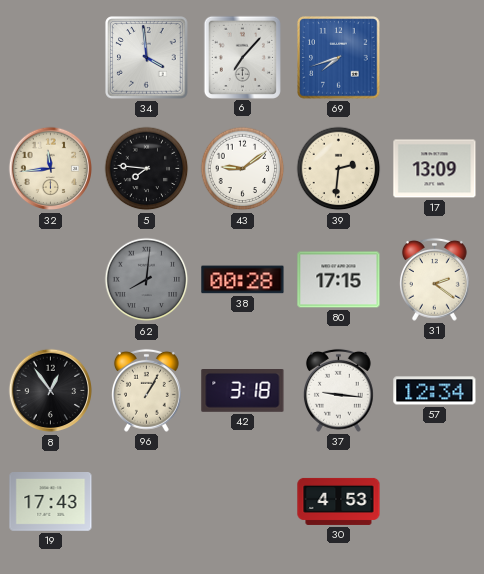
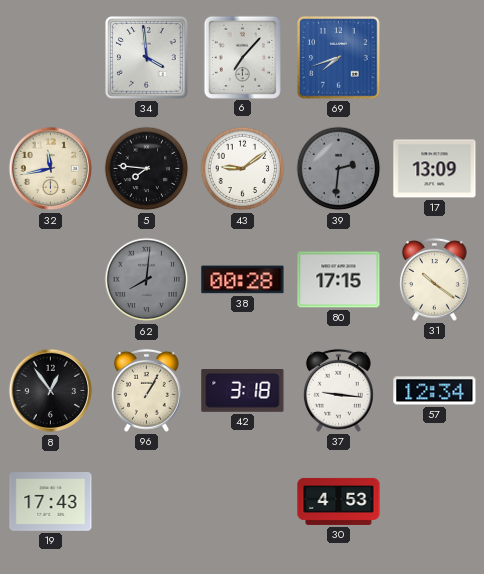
32: 11:44 -> 11:43
39 dial: cream -> grey
31: 2:21 -> 10:21
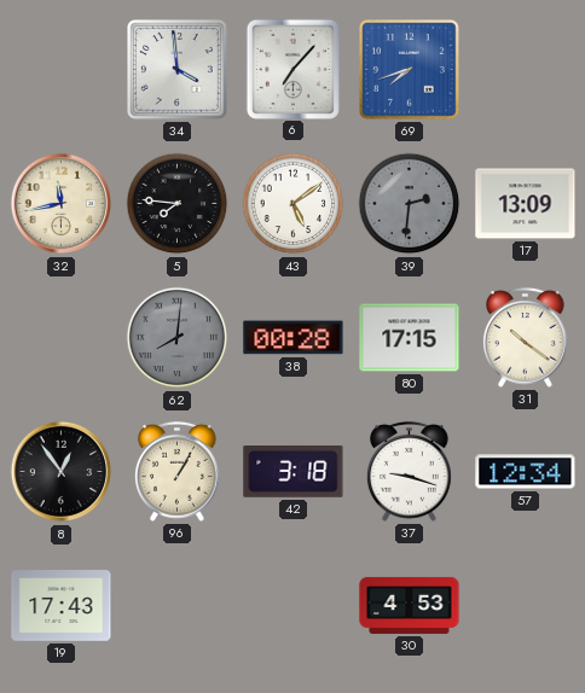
43: 9:09 -> 5:09
37: 9:16 -> 9:18
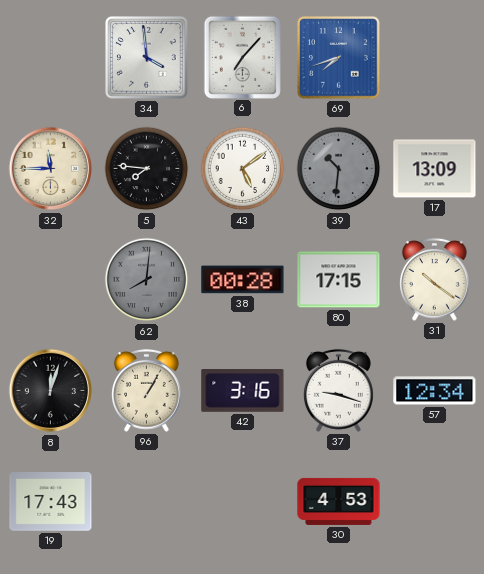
32: 11:43 -> 11:45
39: 2:31 -> 10:31
8: 12:54 -> 12:03
42: 3:18 -> 3:16
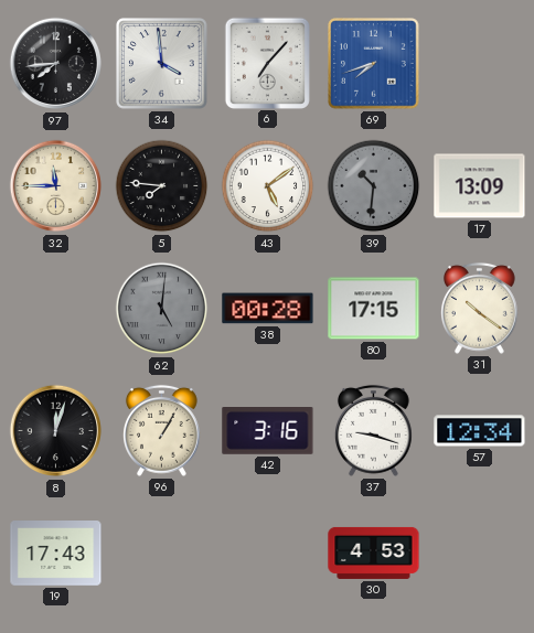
97: none -> 7:44
62: 8:01 -> 5:01
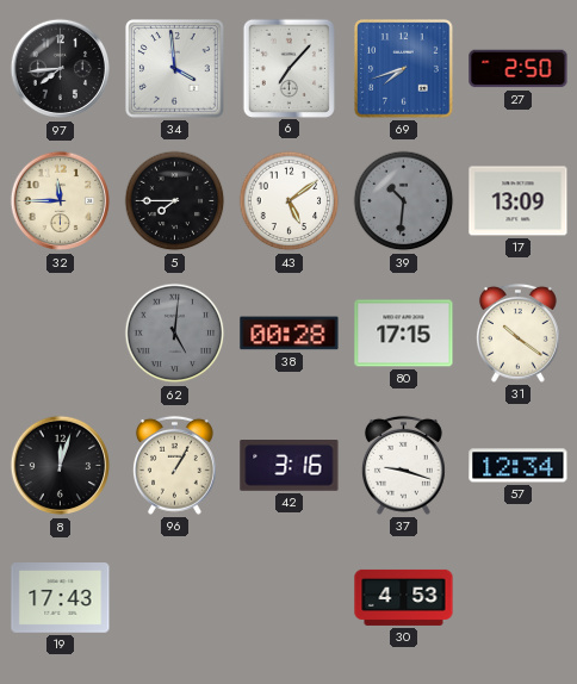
27: none -> 2:50
5: 7:46 -> 7:45
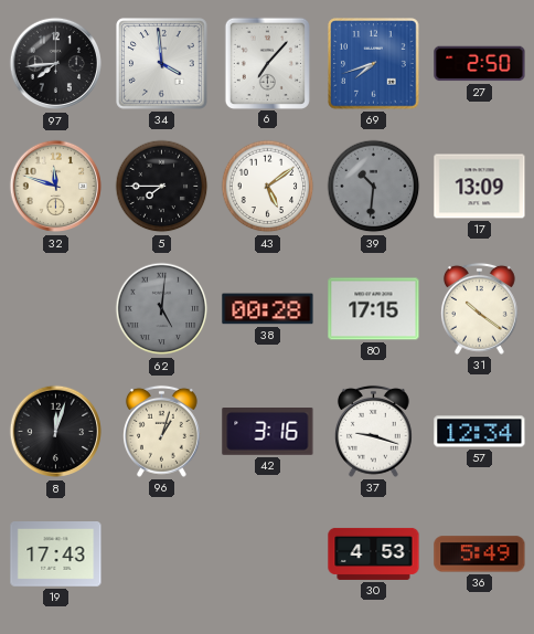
32: 11:45 -> 11:48
96: 1:05 -> 1:03
36: none -> 5:49
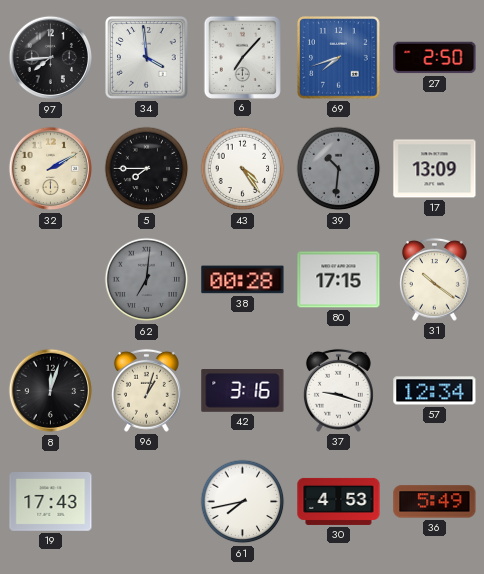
32: 11:48 -> 2:10
43: 5:09 -> 4:24
62: 5:01 -> 7:01
61: none -> 7:43
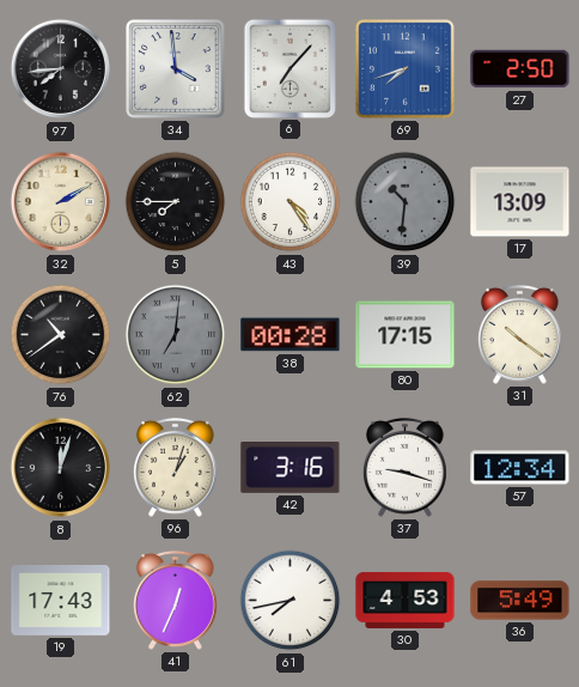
76: none -> 10:39
41: none -> 12:34
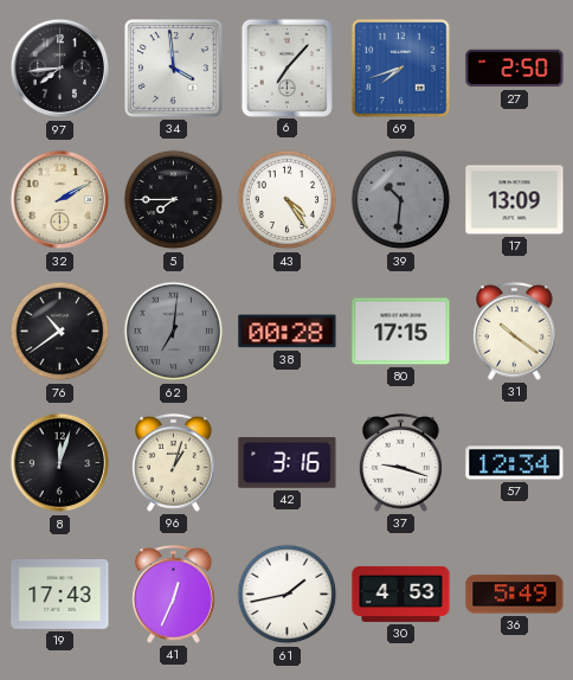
61: 7:43 -> 1:43
